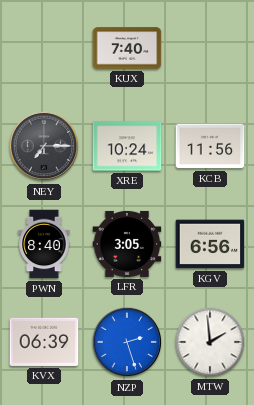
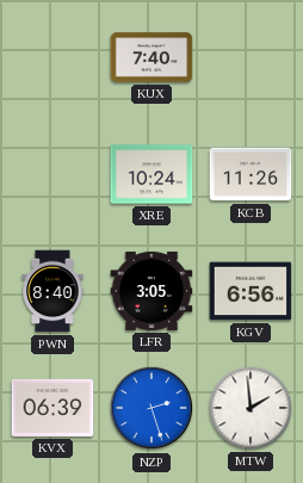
NEY: 7:15 -> none
KCB: 11:56 -> 11:26
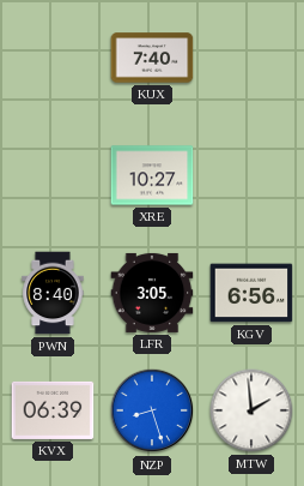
XRE: 10:24 -> 10:27
KCB: 11:26 -> none
NZP: 2:27 -> 8:27
